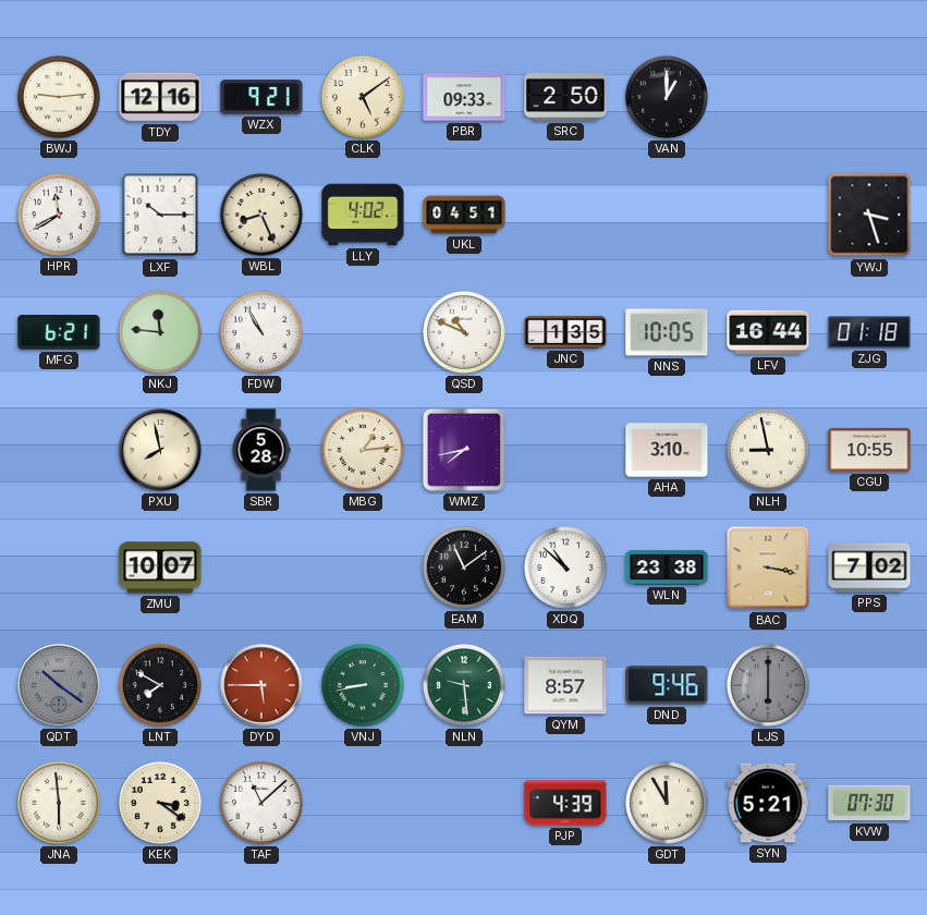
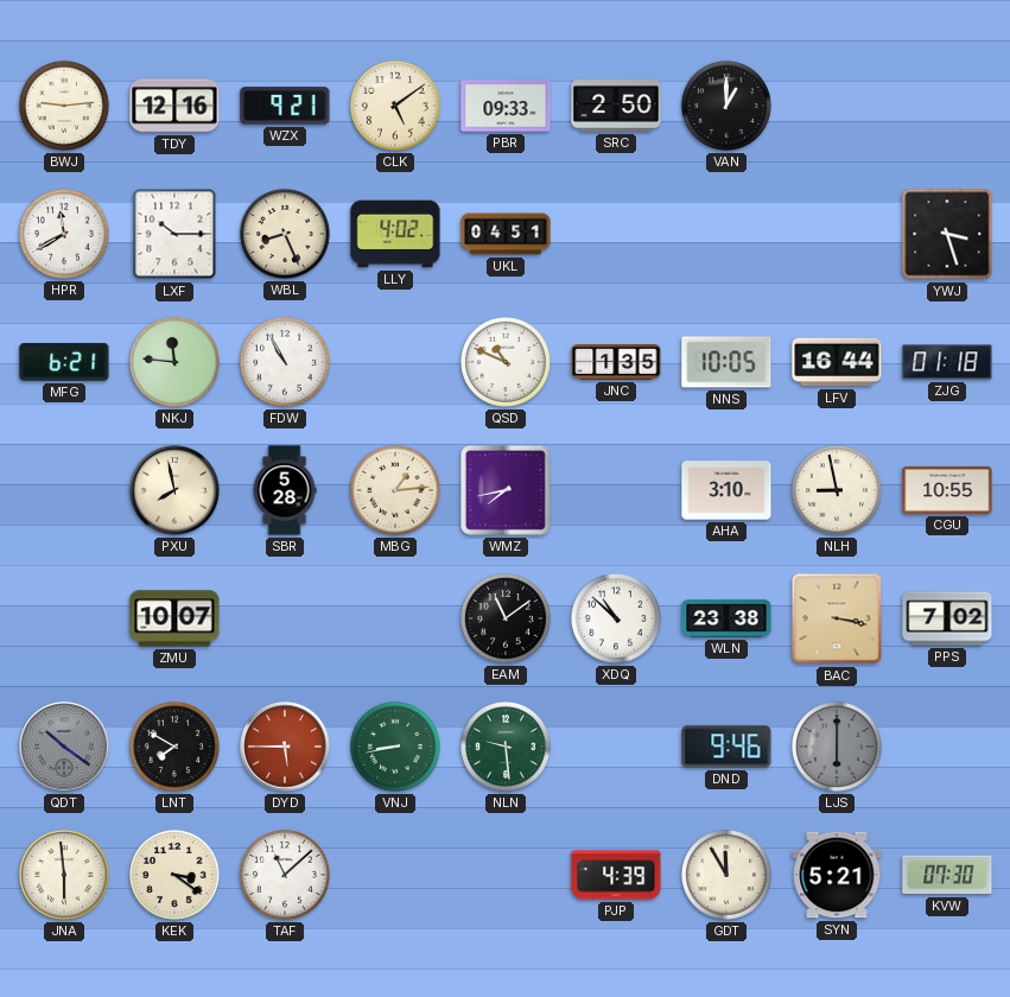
QYM: 8:57 -> none
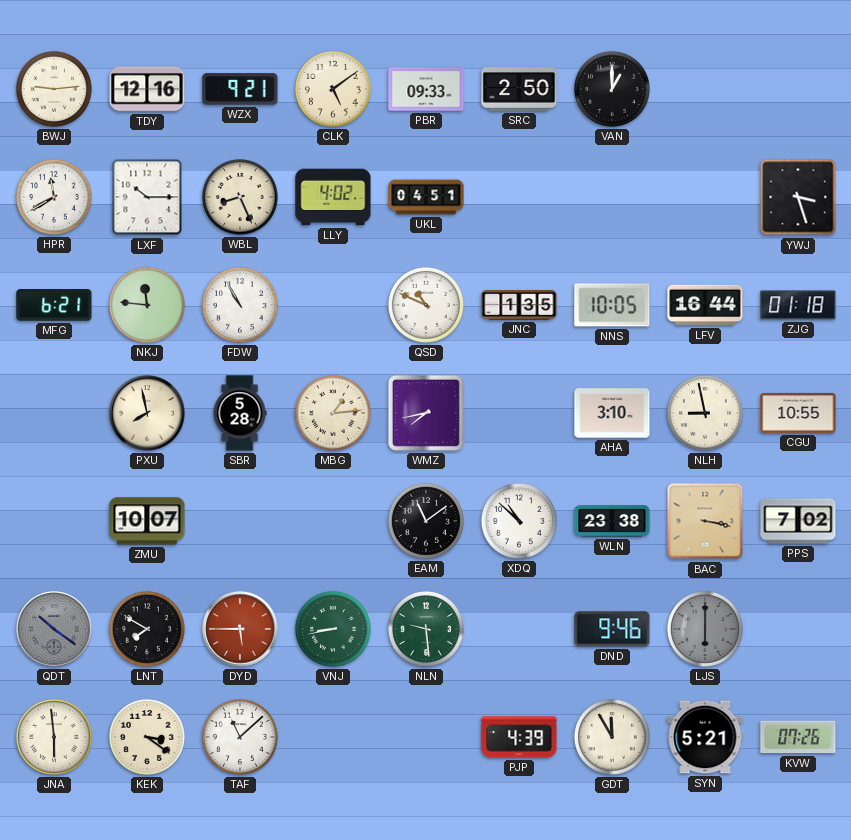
KVW: 07:30 -> 07:26
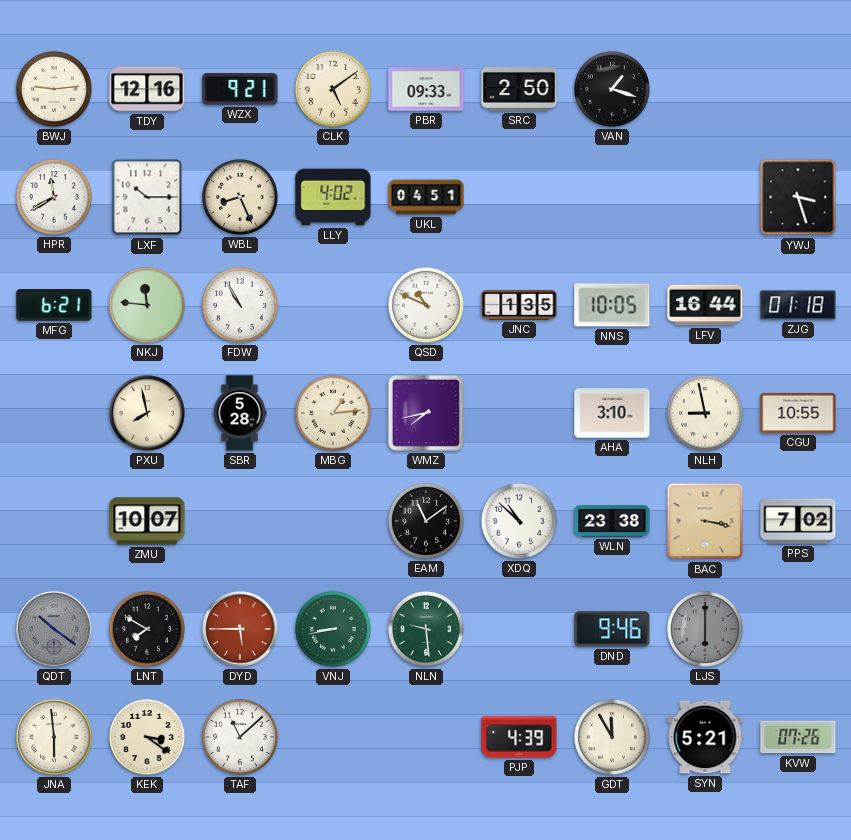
VAN: 1:00 -> 1:18
